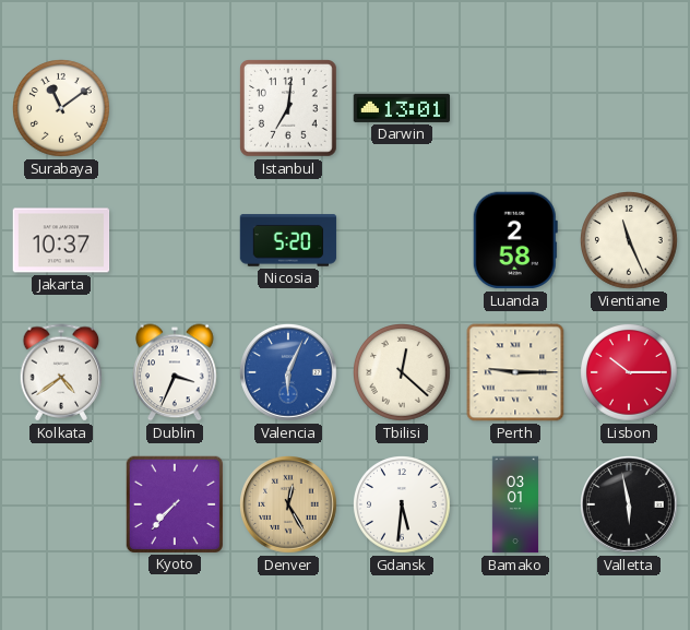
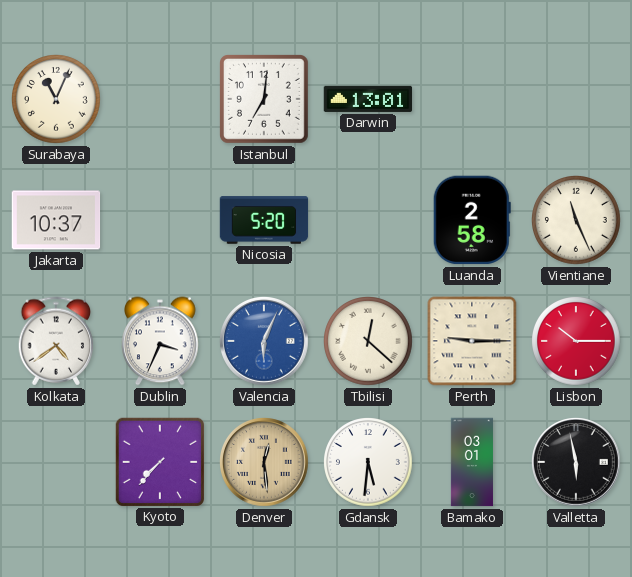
Surabaya: 11:09 -> 11:04
Denver: 12:25 -> 12:29
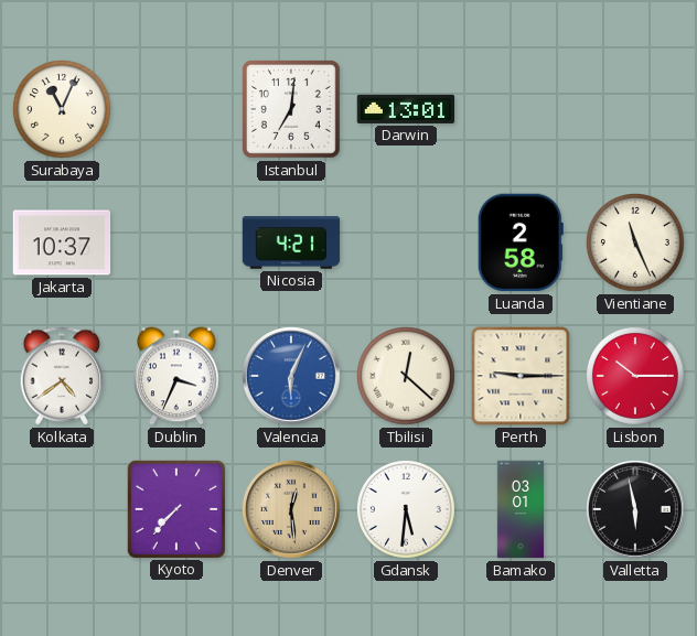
Nicosia: 5:20 -> 4:21
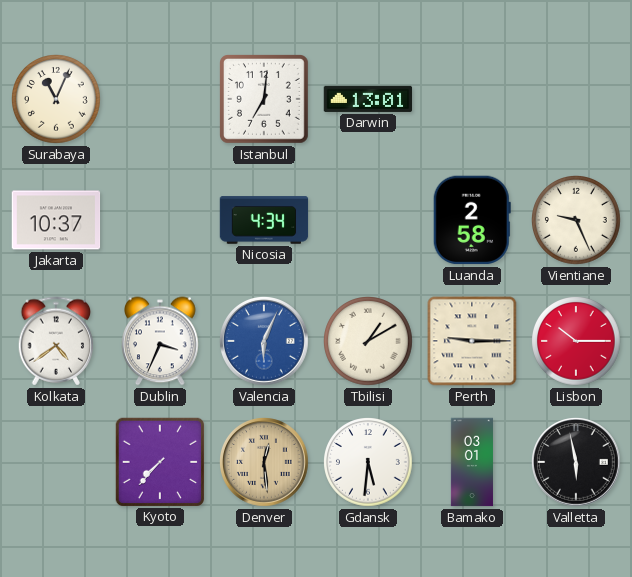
Nicosia: 4:21 -> 4:34
Vientiane: 11:26 -> 9:26
Tbilisi: 12:22 -> 1:10
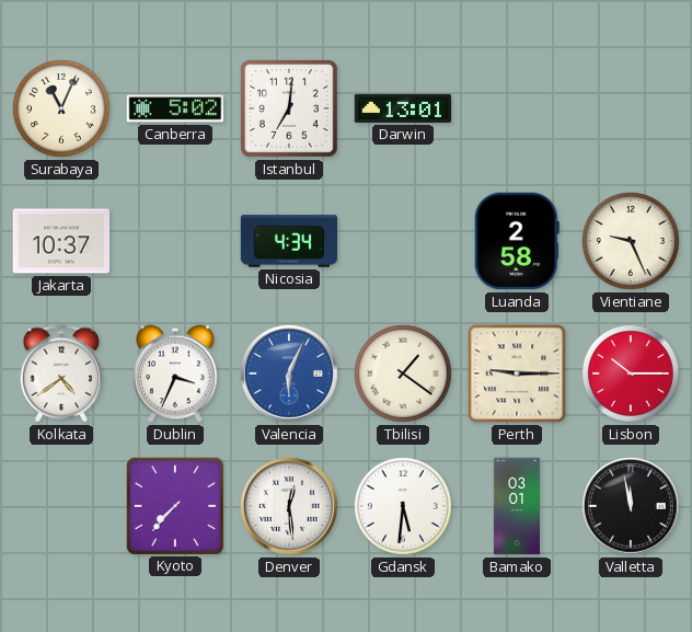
Canberra: none -> 5:02
Tbilisi: 1:10 -> 1:21
Denver dial: champagne -> white
Valletta: 5:58 -> 11:58
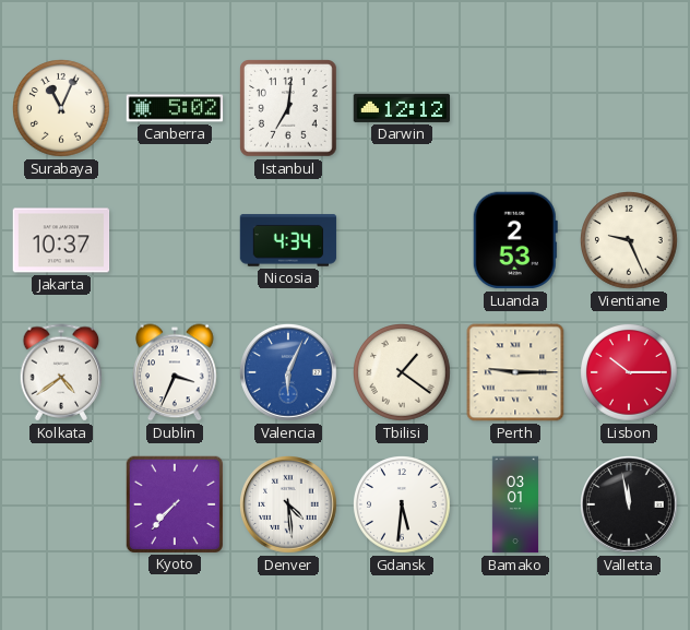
Darwin: 13:01 -> 12:12
Luanda: 2:58 -> 2:53
Denver: 12:29 -> 4:29
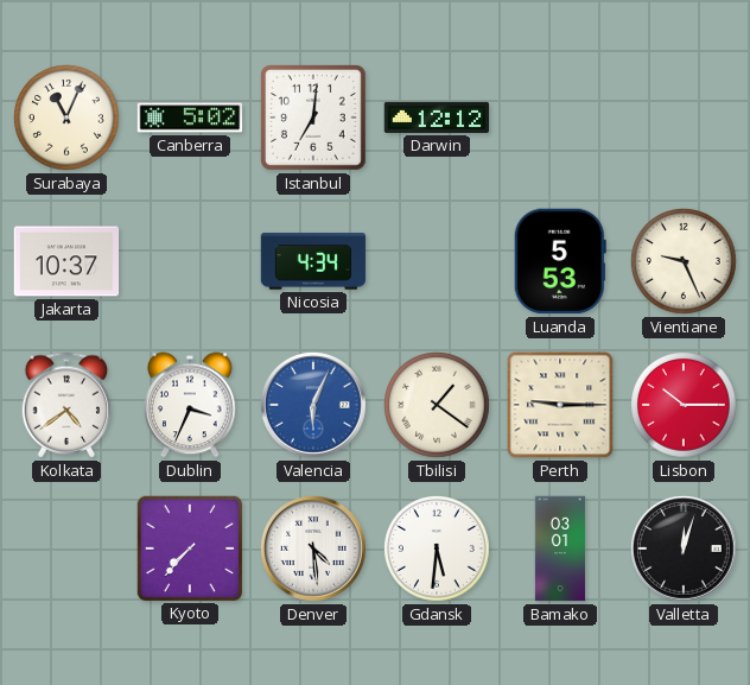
Luanda: 2:53 -> 5:53
Valletta: 11:58 -> 12:03
